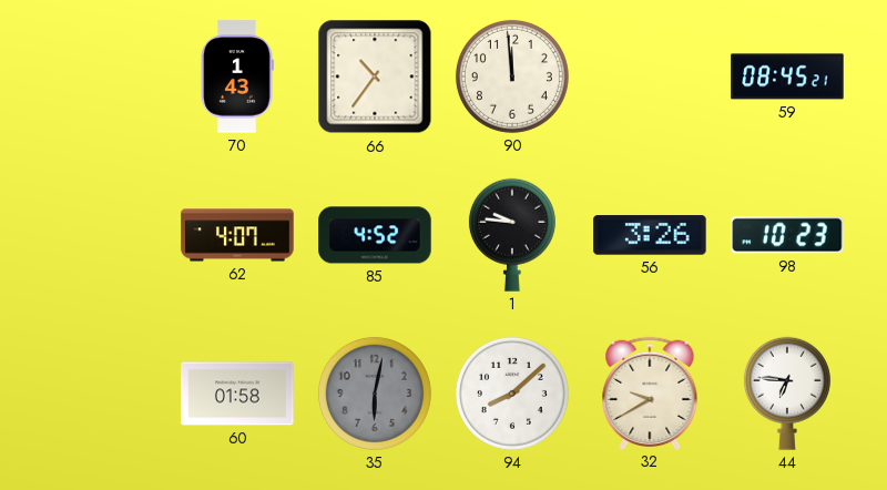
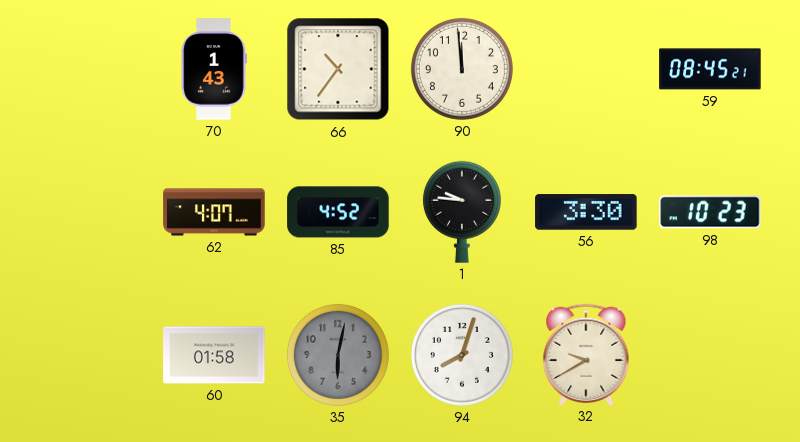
56: 3:26 -> 3:30
94: 8:08 -> 8:03
44: 6:46 -> none
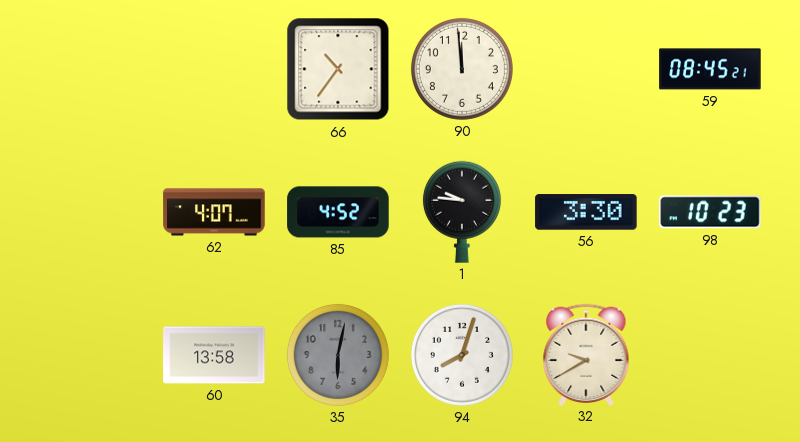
70: 1:43 -> none
60: 01:58 -> 13:58
